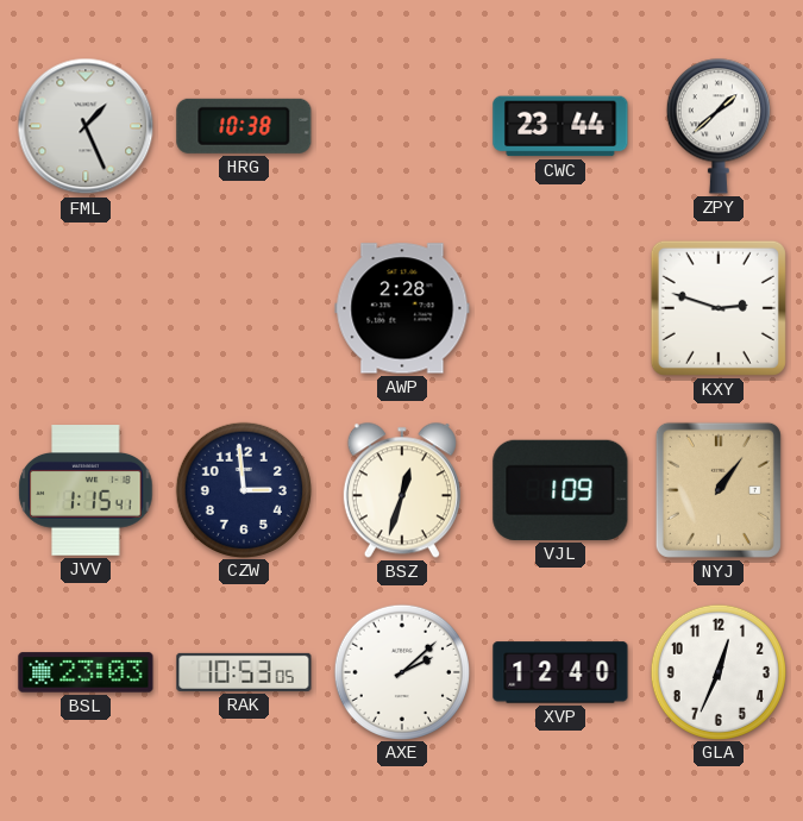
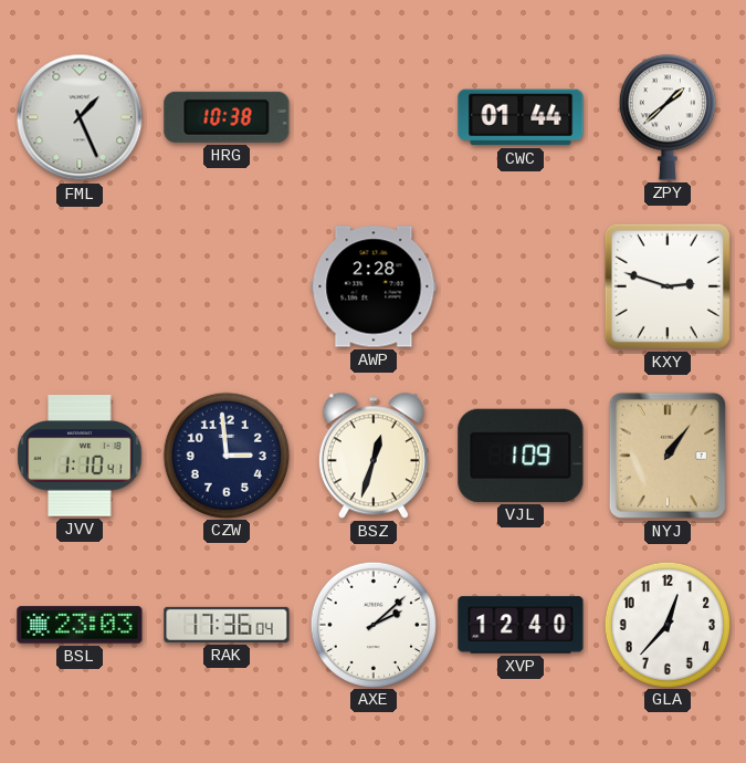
CWC: 23:44 -> 01:44
JVV: 1:15 -> 1:10
RAK: 10:53 -> 17:36
GLA: 12:34 -> 12:37
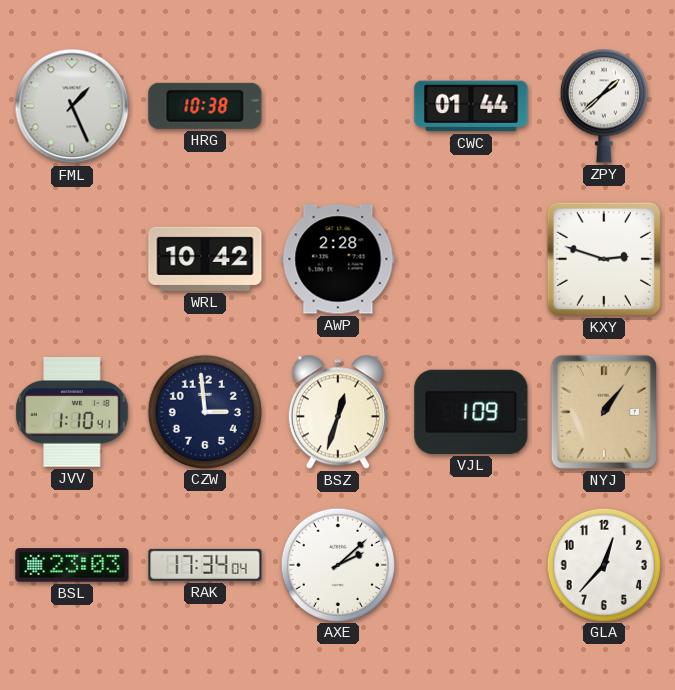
WRL: none -> 10:42
RAK: 17:36 -> 17:34
XVP: 12:40 -> none
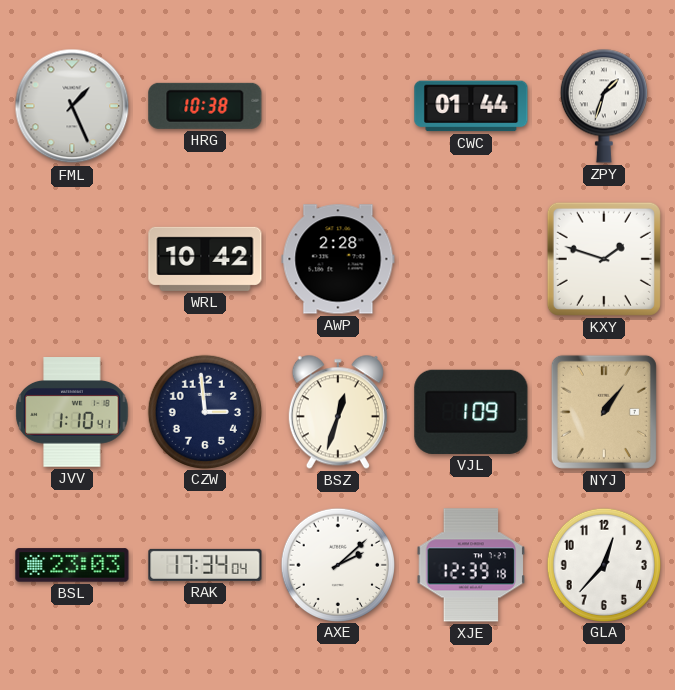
ZPY: 1:38 -> 1:33
KXY: 2:48 -> 1:48
XJE: none -> 12:39
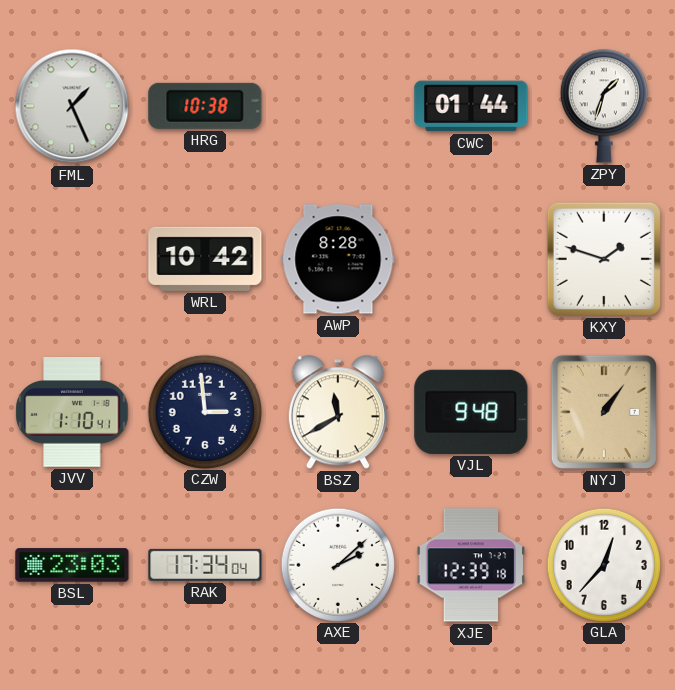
AWP: 2:28 -> 8:28
BSZ: 12:33 -> 11:40
VJL: 1:09 -> 9:48
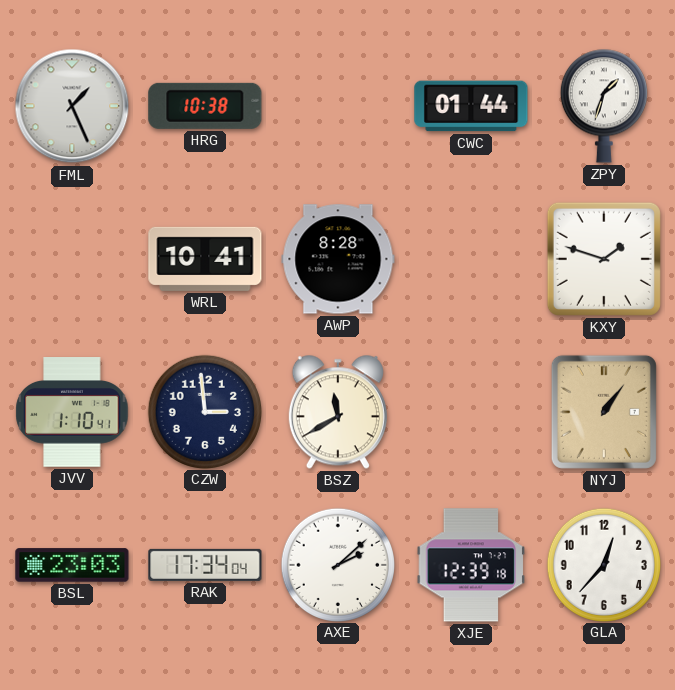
WRL: 10:42 -> 10:41
VJL: 9:48 -> none
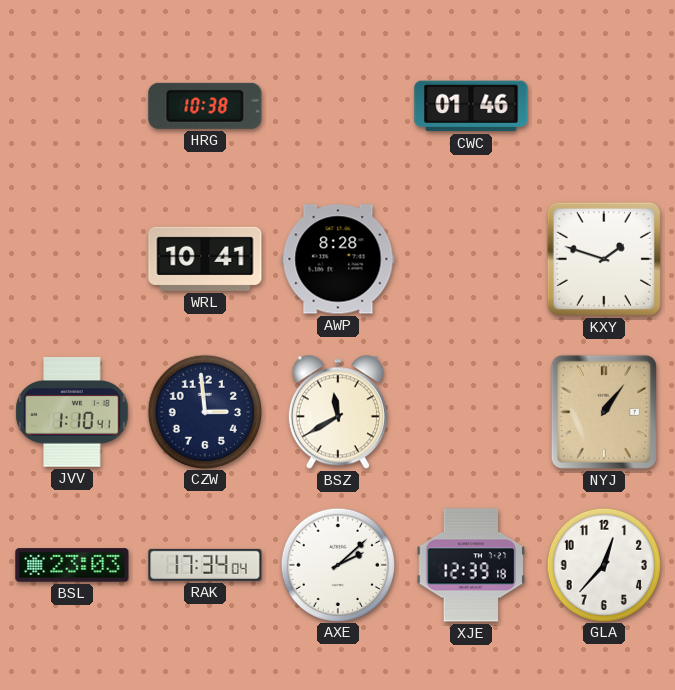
FML: 1:26 -> none
CWC: 01:44 -> 01:46
ZPY: 1:33 -> none
